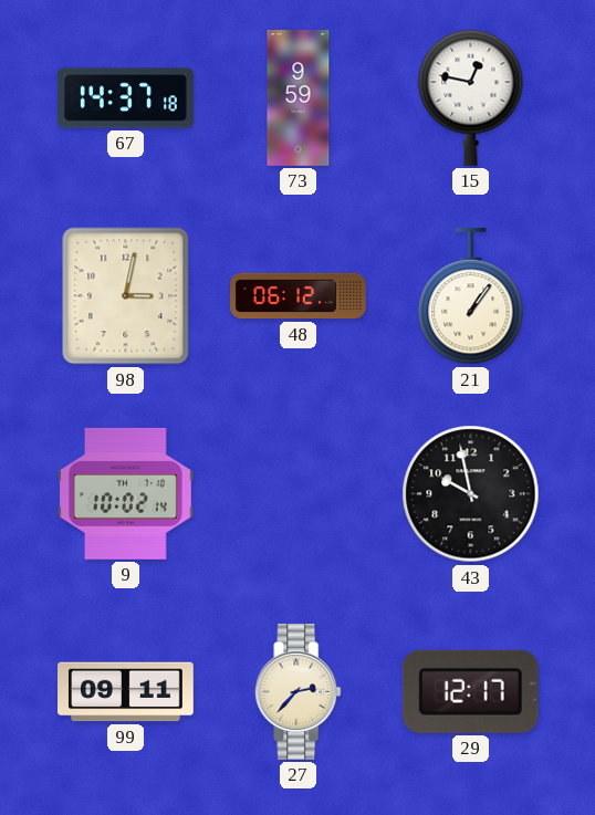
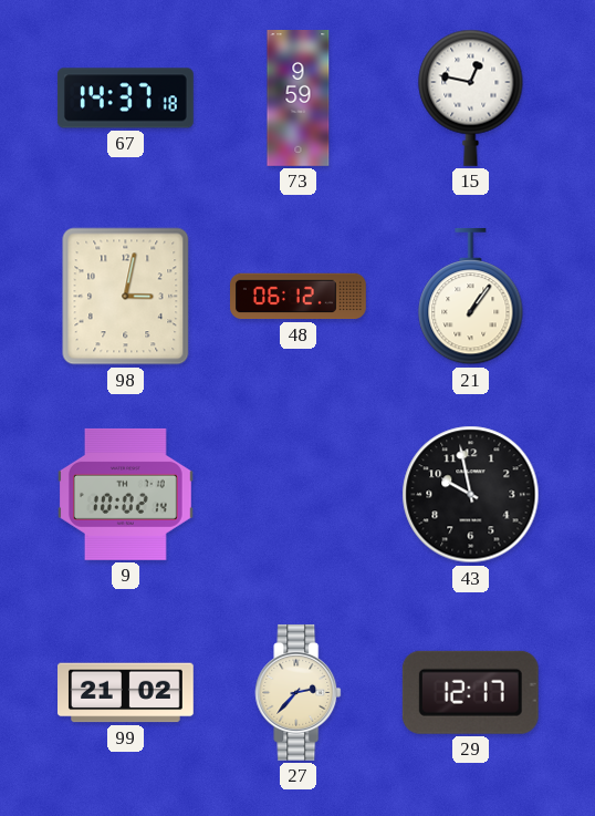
99: 09:11 -> 21:02
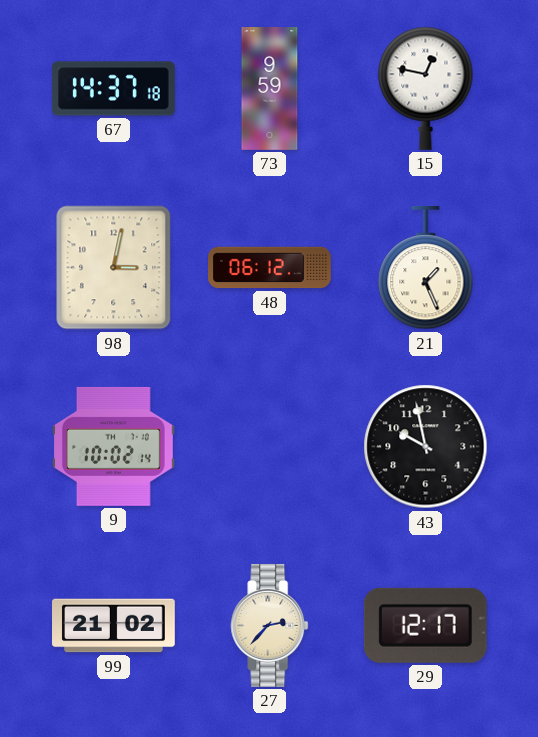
21: 1:06 -> 1:26
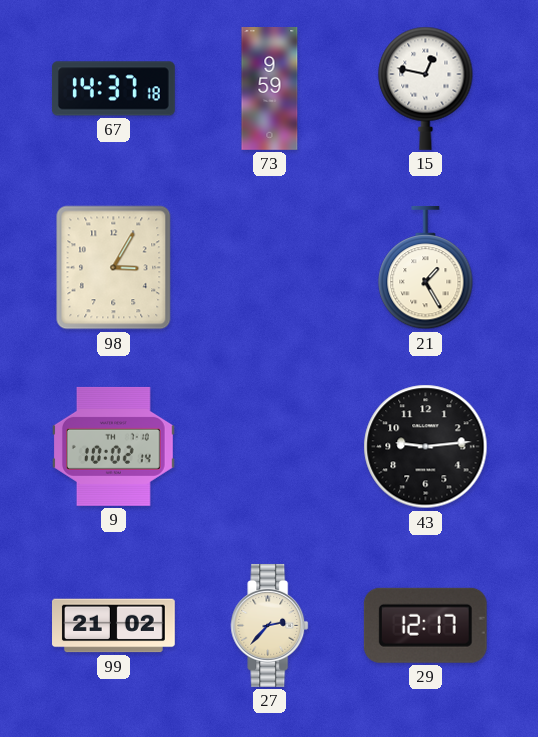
98: 3:02 -> 3:05
48: 06:12 -> none
21: 1:26 -> 1:25
43: 9:58 -> 9:14
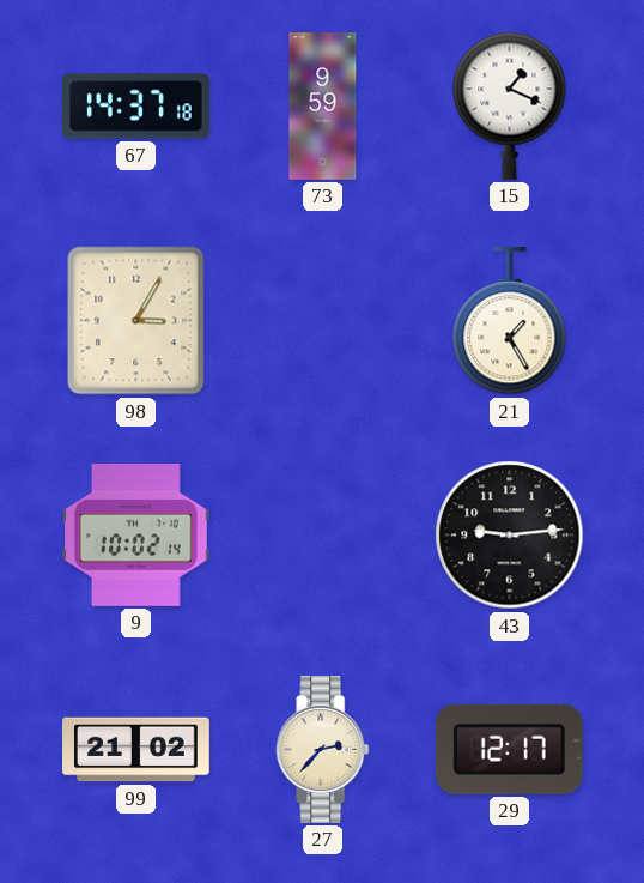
15: 12:47 -> 1:19
